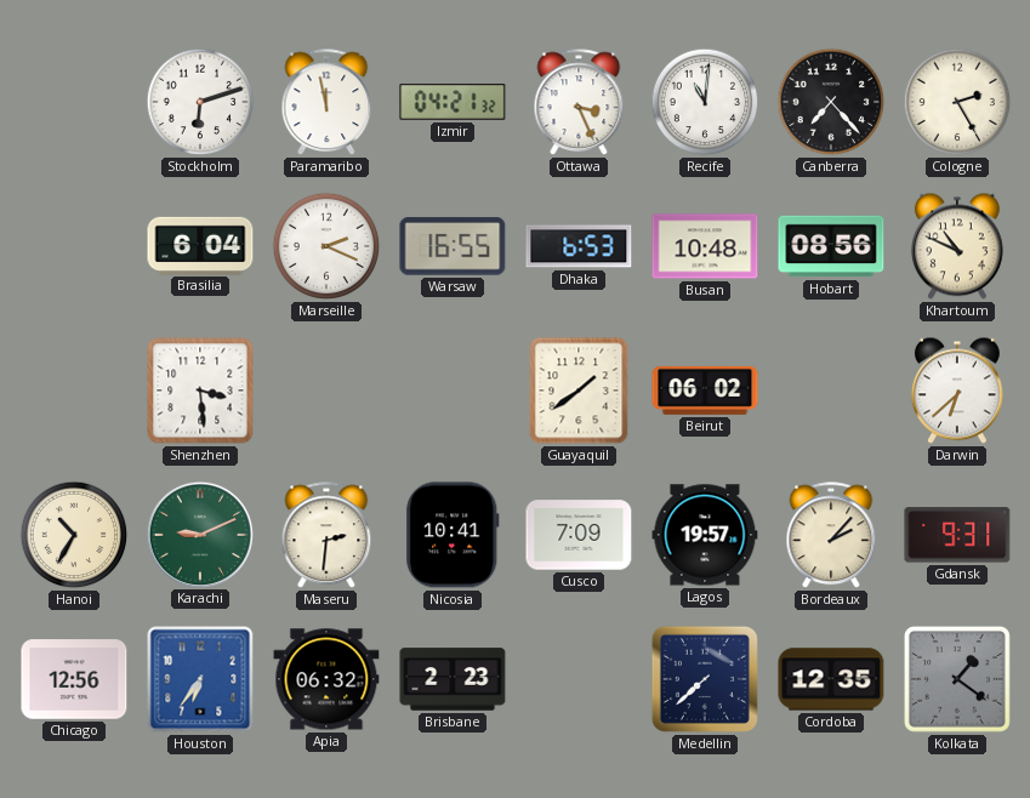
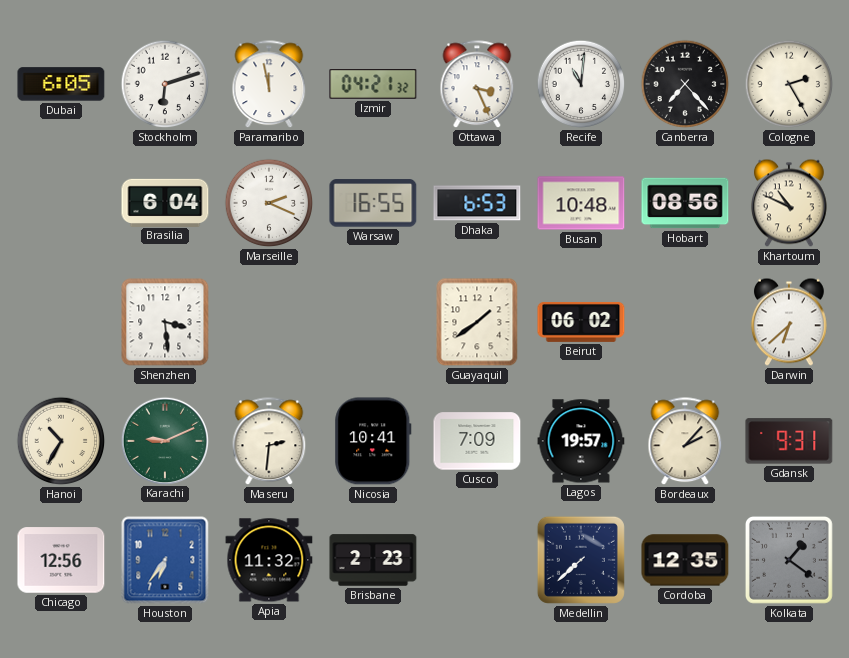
Dubai: none -> 6:05
Apia: 06:32 -> 11:32
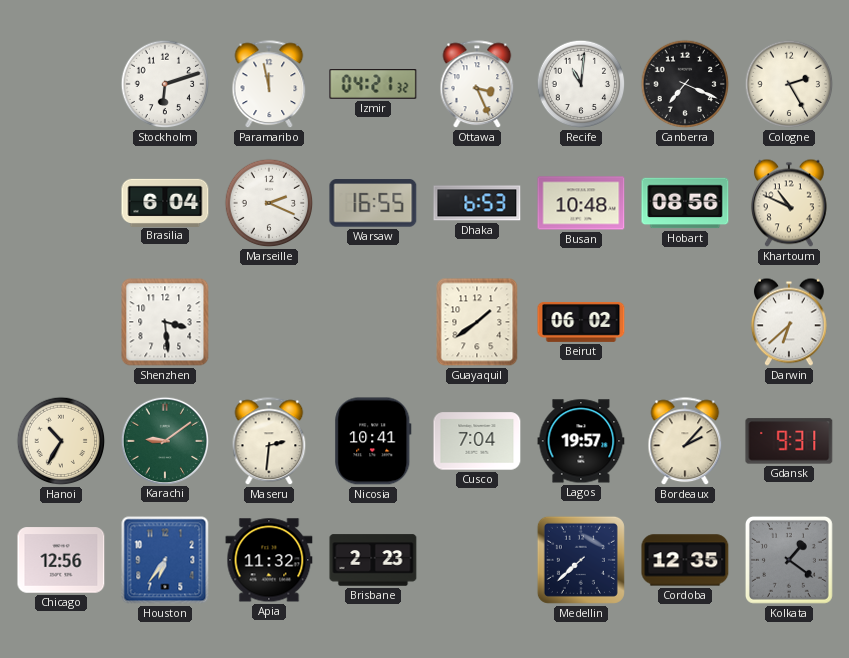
Dubai: 6:05 -> none
Canberra: 7:23 -> 7:19
Karachi: 9:11 -> 9:09
Cusco: 7:09 -> 7:04
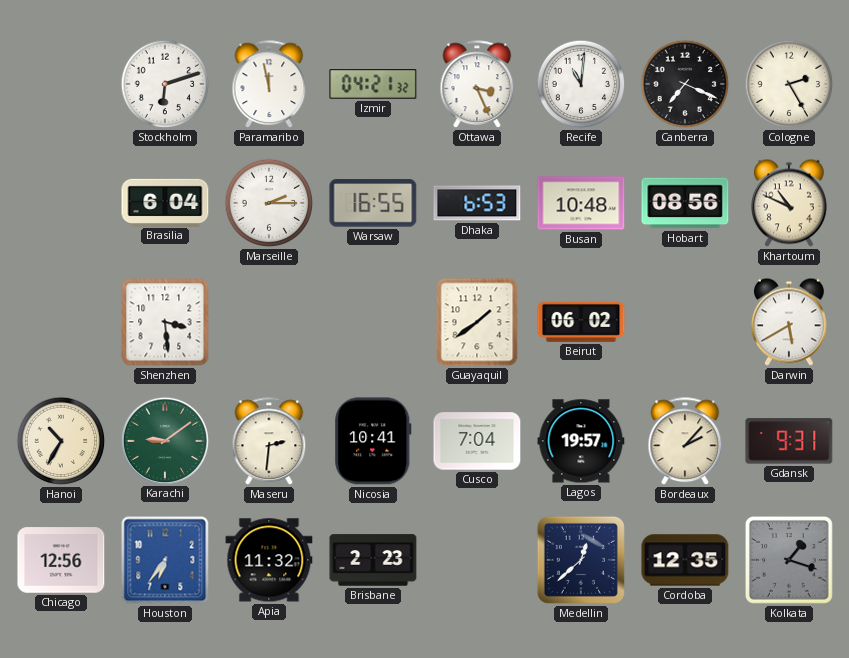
Marseille: 2:19 -> 2:15
Darwin: 6:38 -> 5:40
Medellin: 7:38 -> 12:38
Kolkata: 1:21 -> 1:18
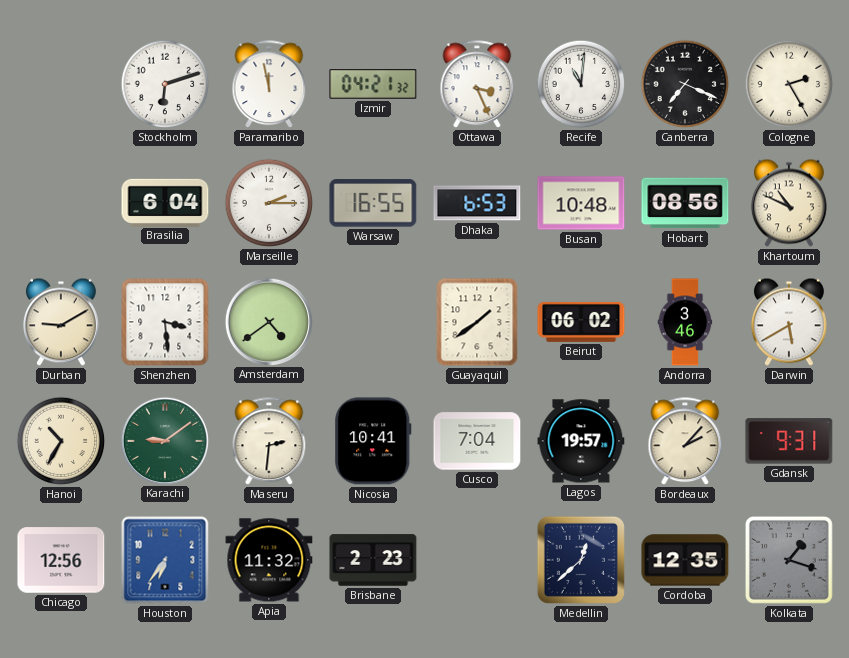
Durban: none -> 9:10
Amsterdam: none -> 4:39
Andorra: none -> 3:46
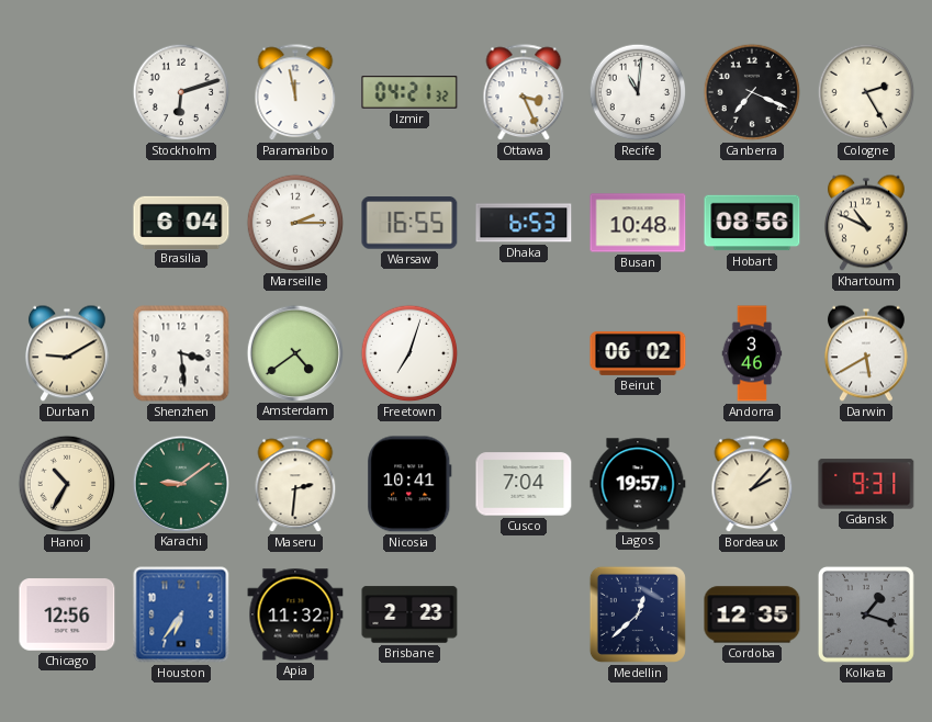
Freetown: none -> 7:03
Guayaquil: 1:39 -> none
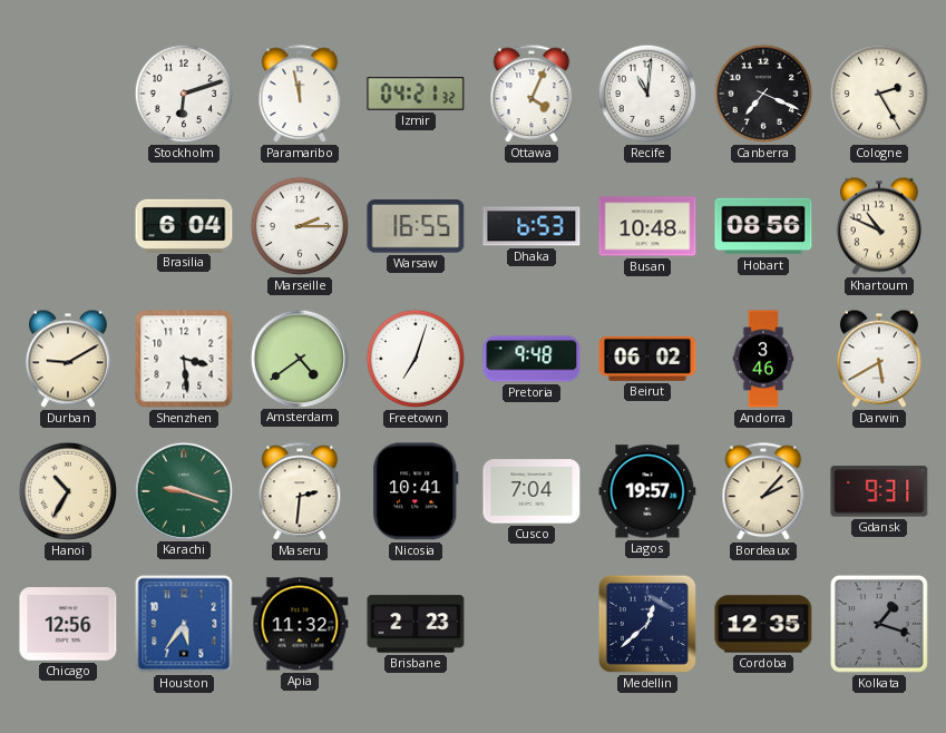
Ottawa: 3:26 -> 4:04
Pretoria: none -> 9:48
Karachi: 9:09 -> 9:18
Houston: 6:36 -> 5:36
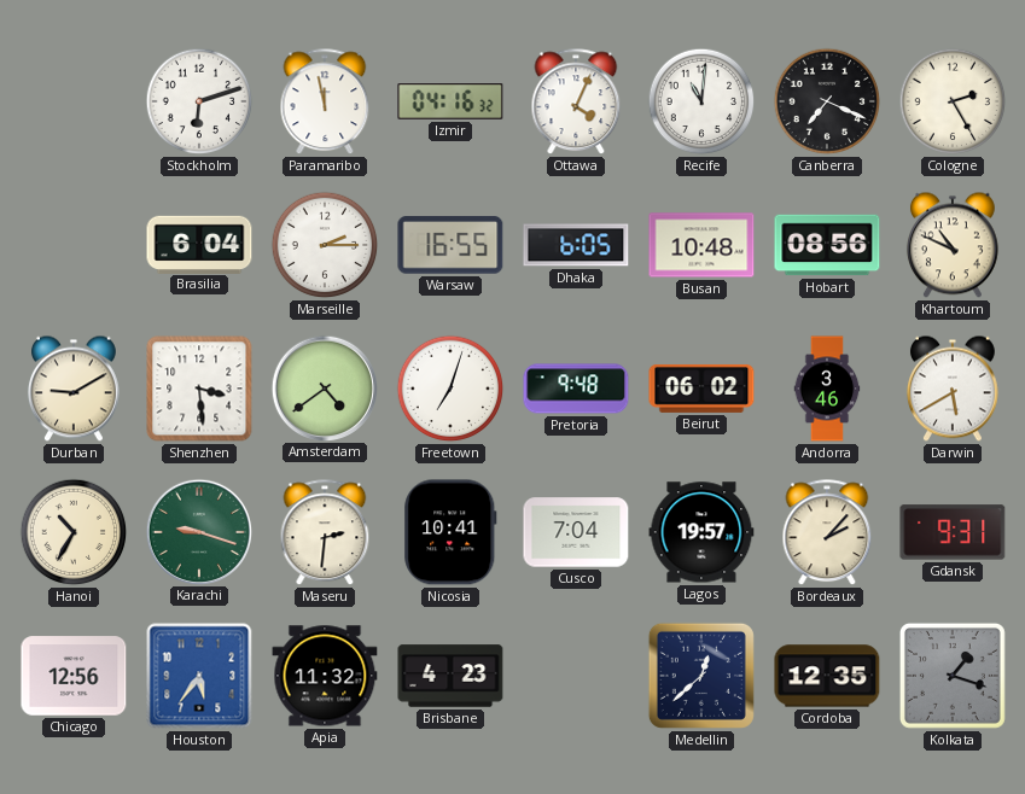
Izmir: 04:21 -> 04:16
Dhaka: 6:53 -> 6:05
Brisbane: 2:23 -> 4:23
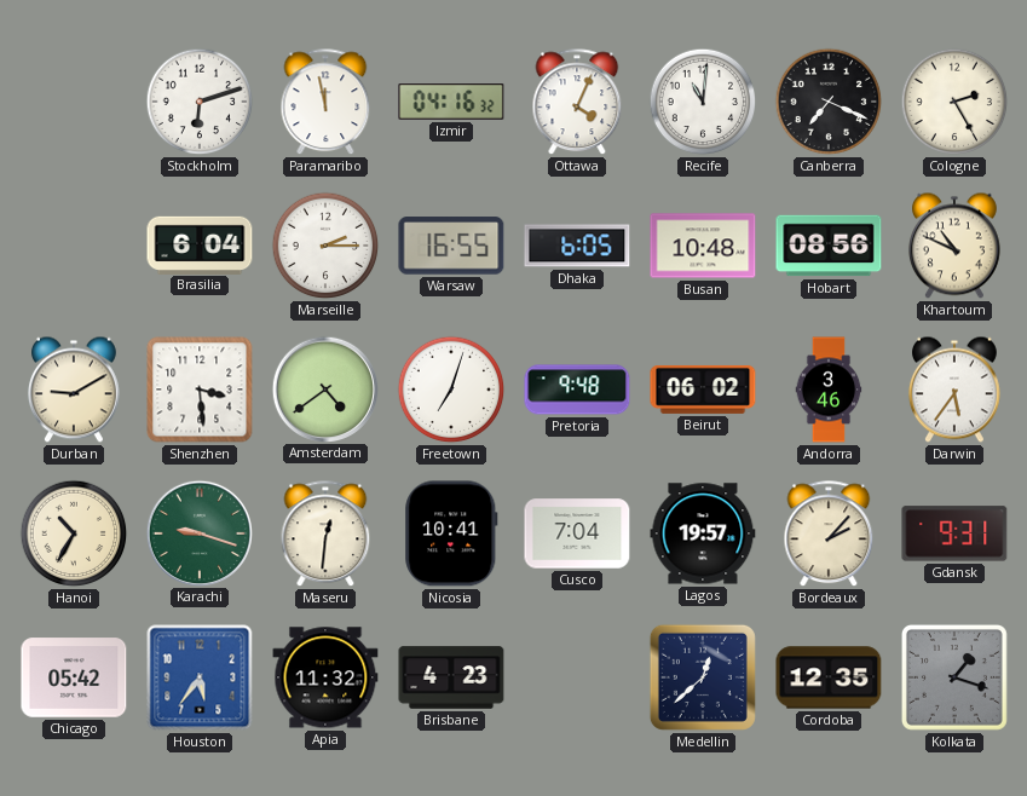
Darwin: 5:40 -> 5:36
Maseru: 2:31 -> 12:31
Chicago: 12:56 -> 05:42
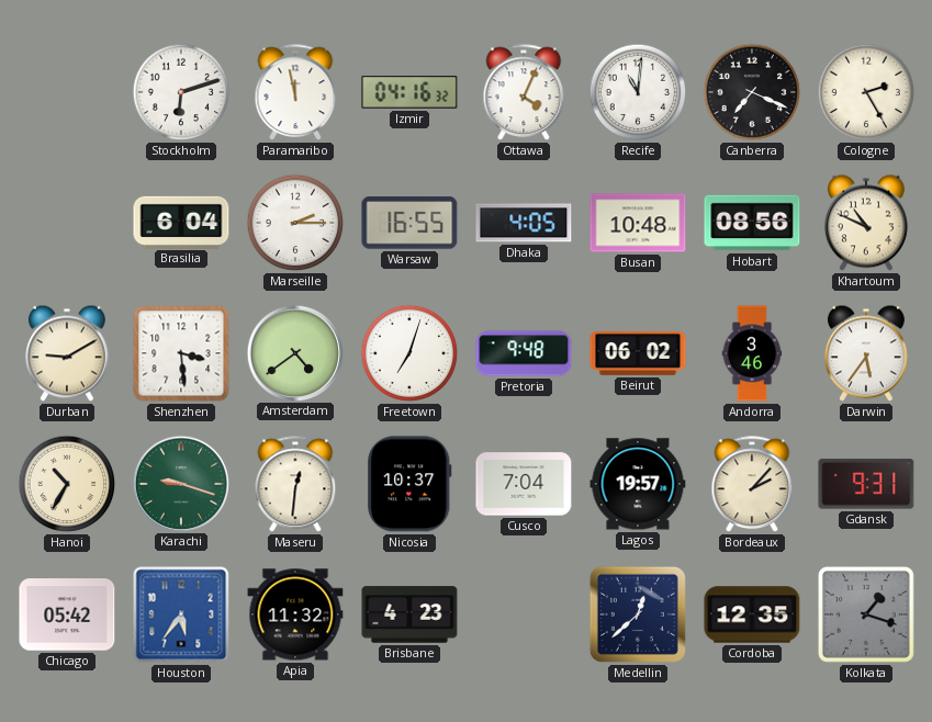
Dhaka: 6:05 -> 4:05
Nicosia: 10:41 -> 10:37
